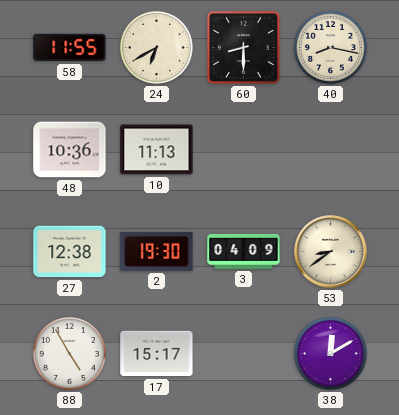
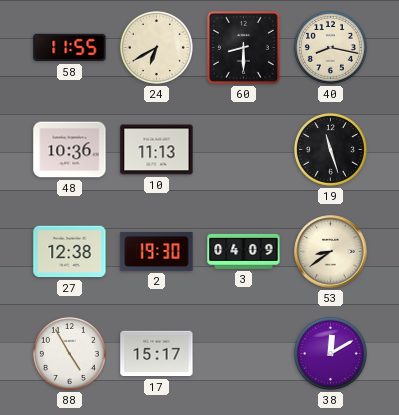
19: none -> 11:27
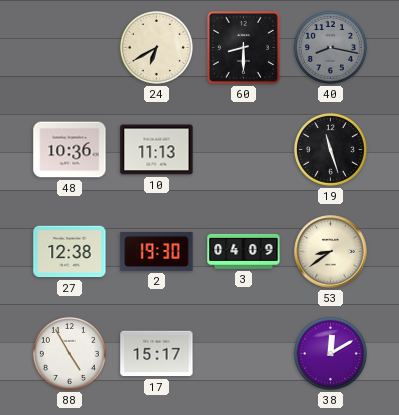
58: 11:55 -> none
40 dial: cream -> grey
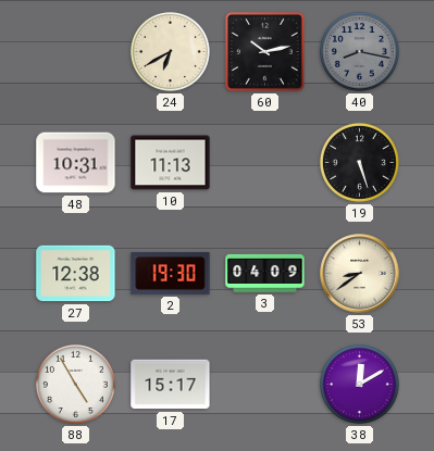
60: 8:30 -> 10:13
48: 10:36 -> 10:31
19: 11:27 -> 5:27
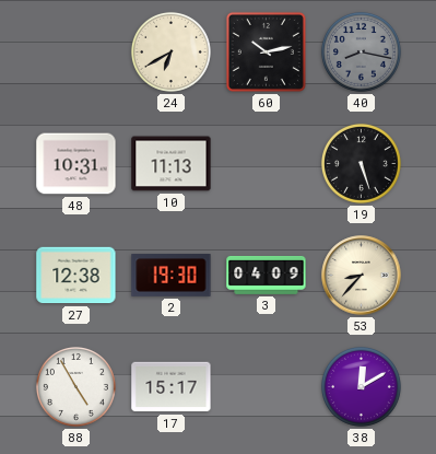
53: 8:39 -> 8:37
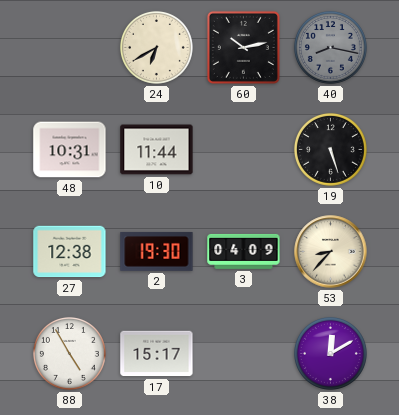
10: 11:13 -> 11:44
